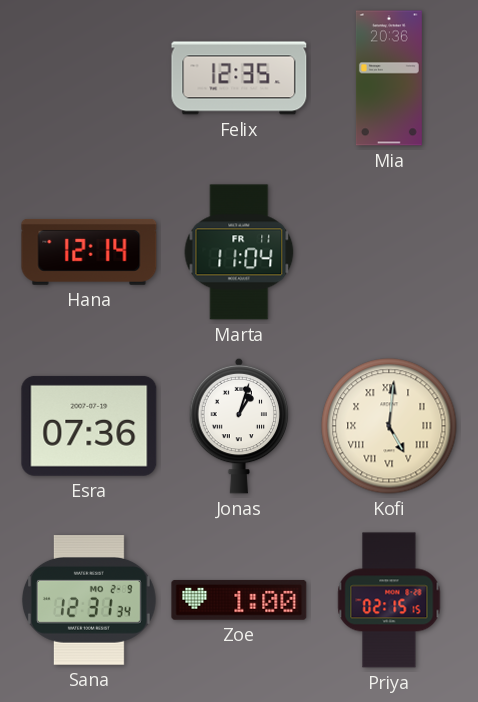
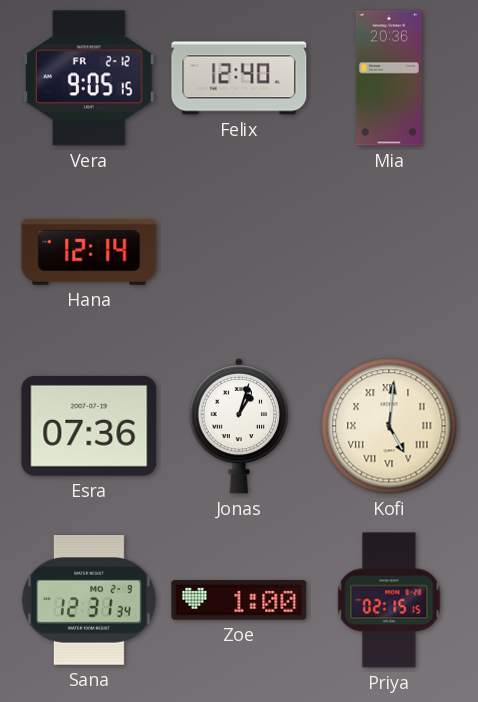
Vera: none -> 9:05
Felix: 12:35 -> 12:40
Marta: 11:04 -> none
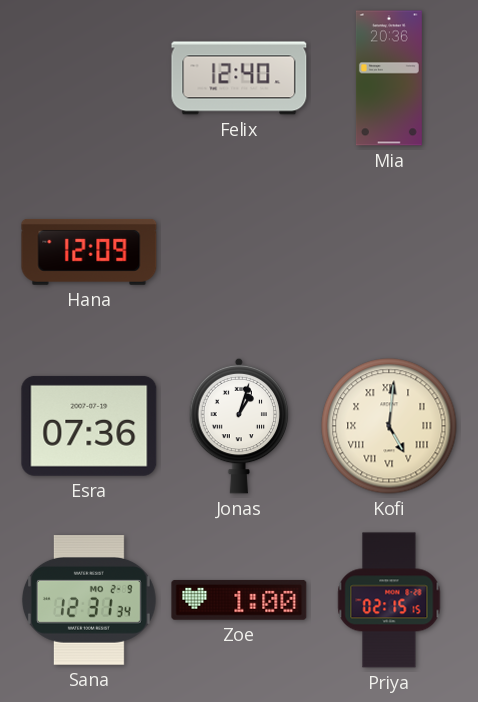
Vera: 9:05 -> none
Hana: 12:14 -> 12:09
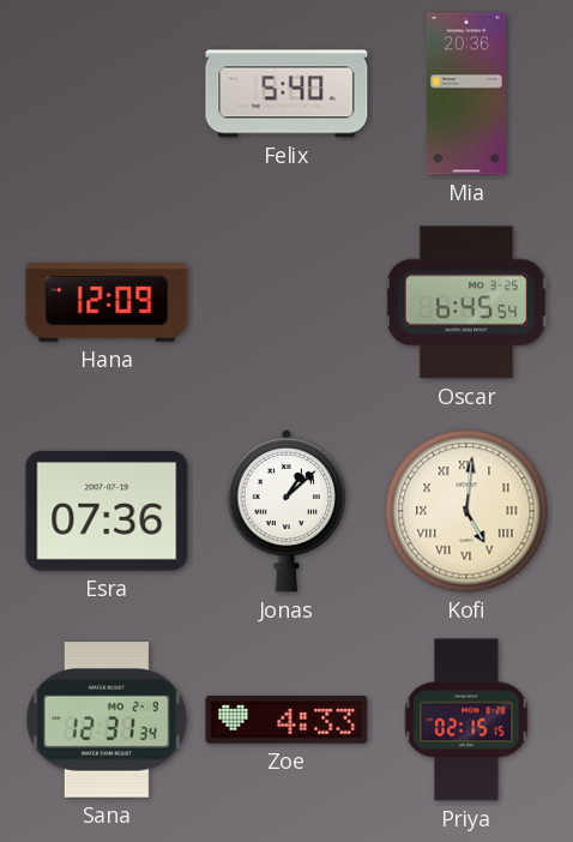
Felix: 12:40 -> 5:40
Oscar: none -> 6:45
Jonas: 1:03 -> 1:08
Zoe: 1:00 -> 4:33
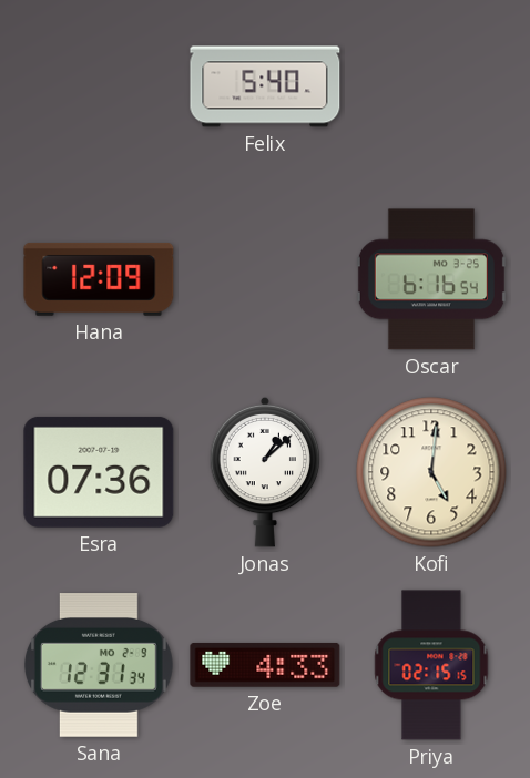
Mia: 20:36 -> none
Oscar: 6:45 -> 6:16
Kofi numerals: Roman -> Arabic
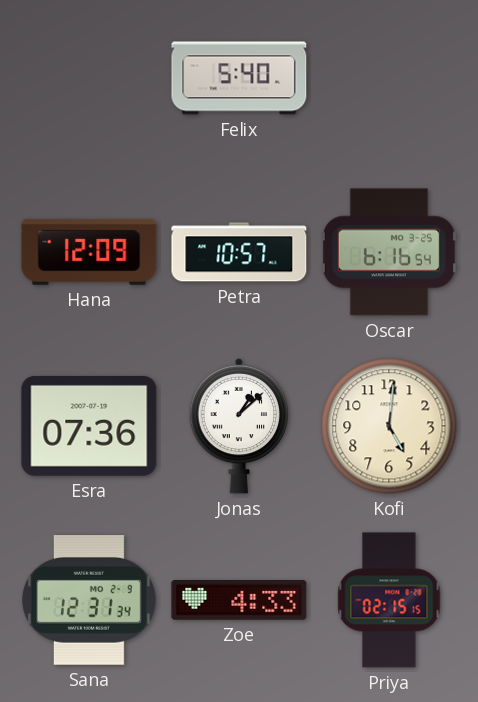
Petra: none -> 10:57
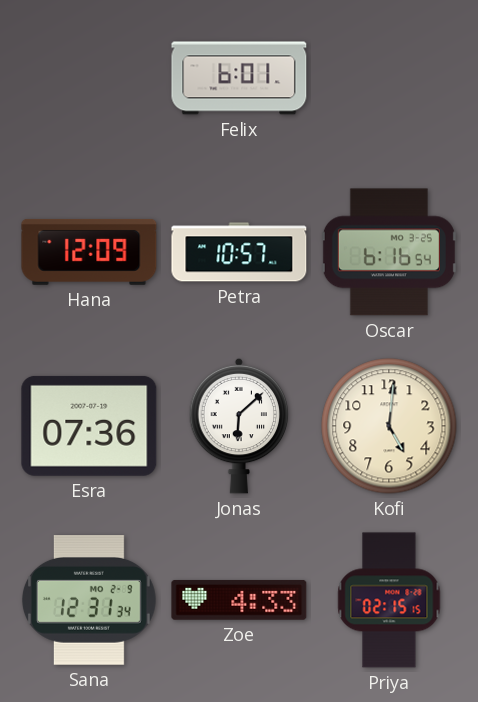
Felix: 5:40 -> 6:01
Jonas: 1:08 -> 6:08
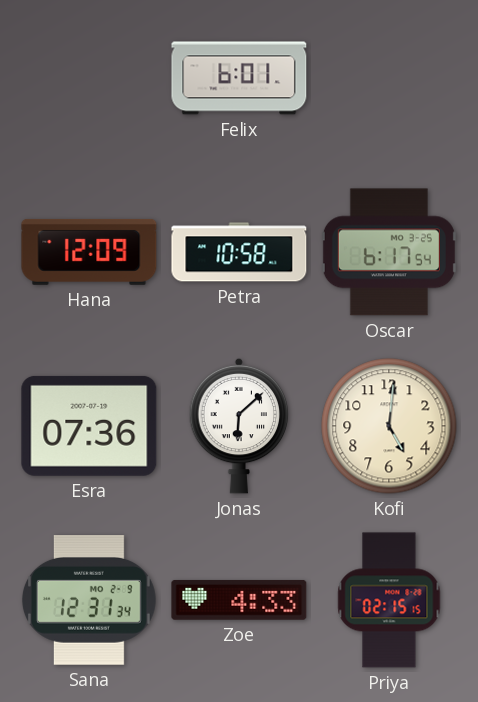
Petra: 10:57 -> 10:58
Oscar: 6:16 -> 6:17
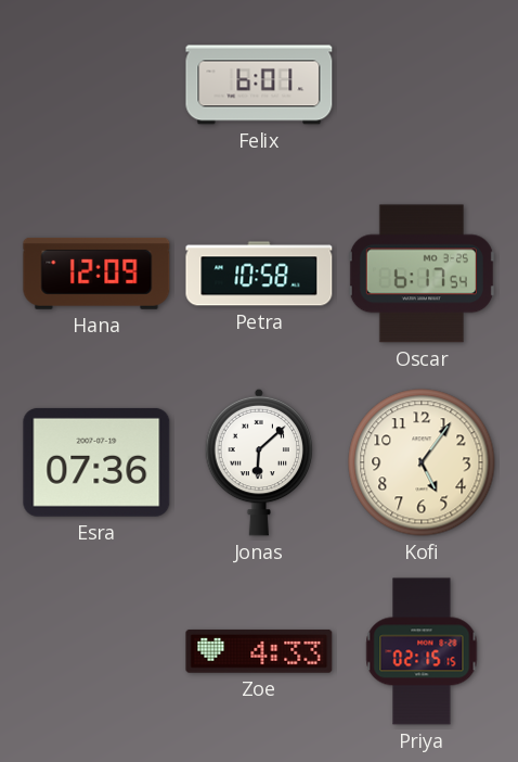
Kofi: 5:01 -> 5:06
Sana: 12:31 -> none
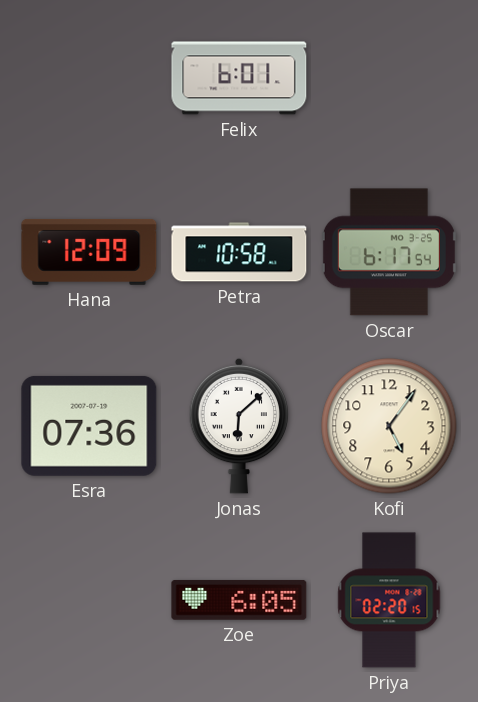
Zoe: 4:33 -> 6:05
Priya: 02:15 -> 02:20
